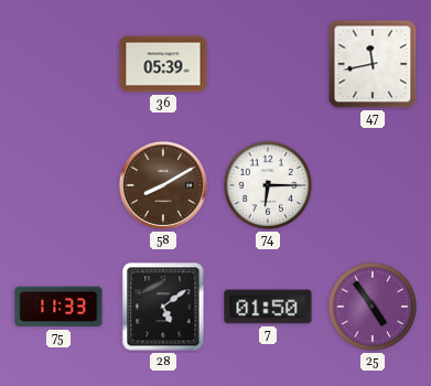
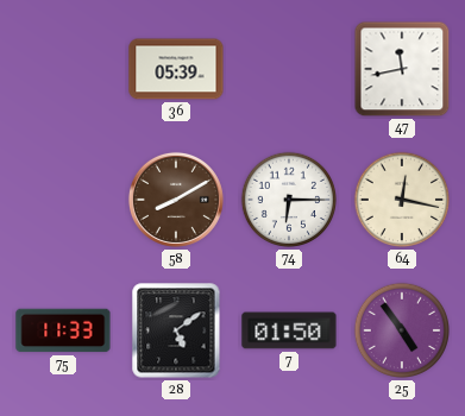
64: none -> 12:17
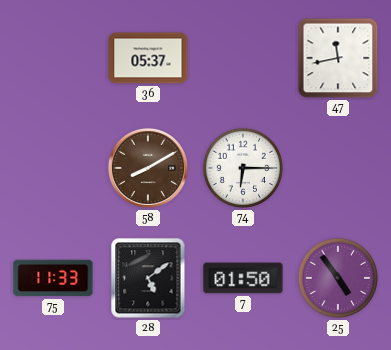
36: 05:39 -> 05:37
64: 12:17 -> none
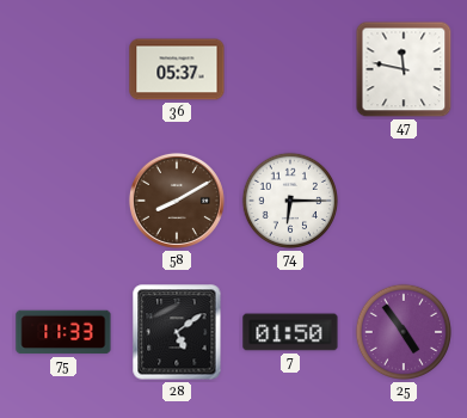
47: 11:43 -> 11:47
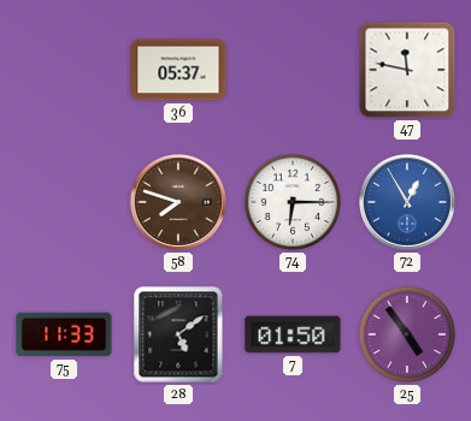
58: 8:10 -> 7:48
72: none -> 12:55
